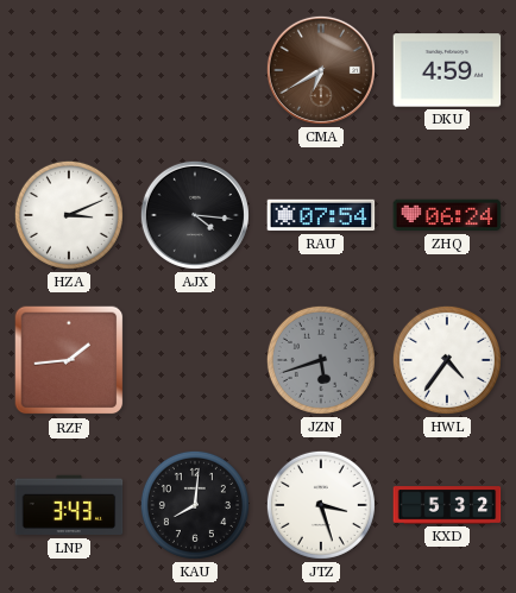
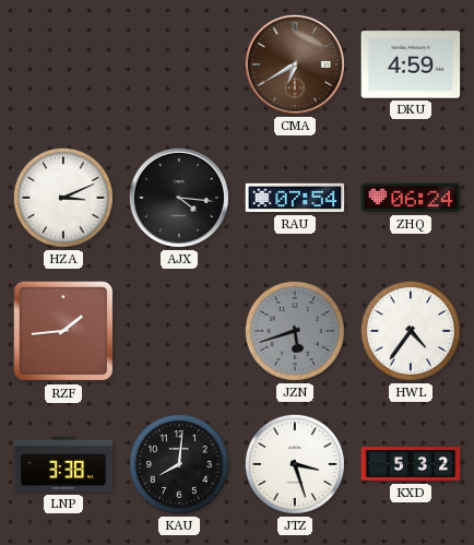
LNP: 3:43 -> 3:38
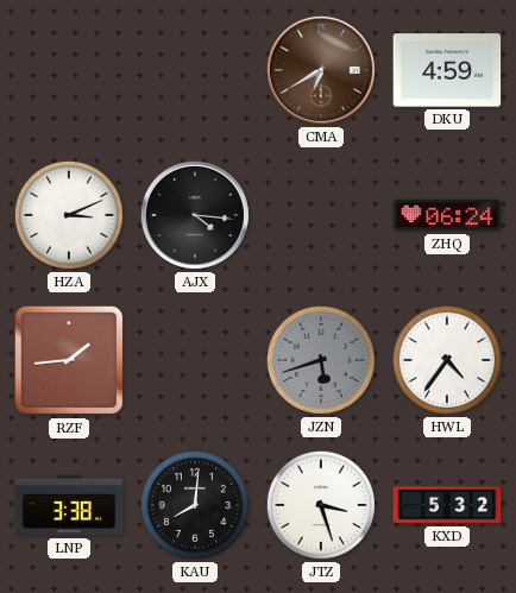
RAU: 07:54 -> none
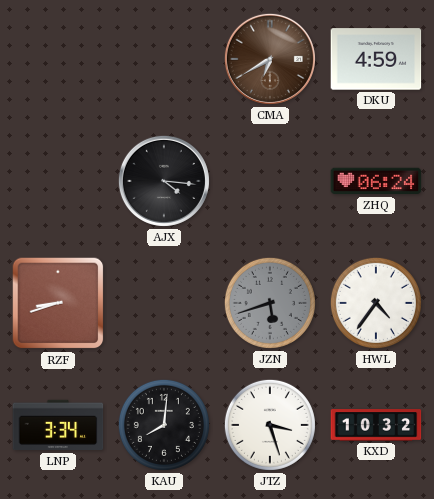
HZA: 3:11 -> none
RZF: 1:44 -> 8:42
LNP: 3:38 -> 3:34
KXD: 5:32 -> 10:32
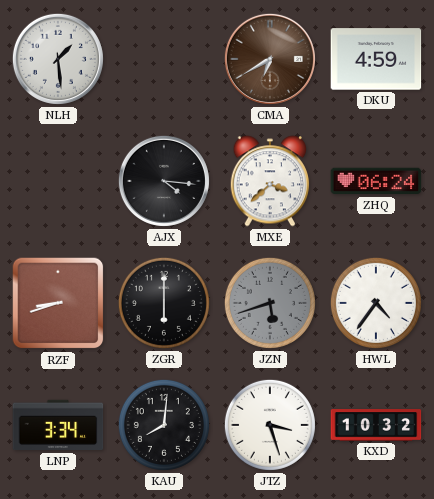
NLH: none -> 1:29
MXE: none -> 3:38
ZGR: none -> 6:00
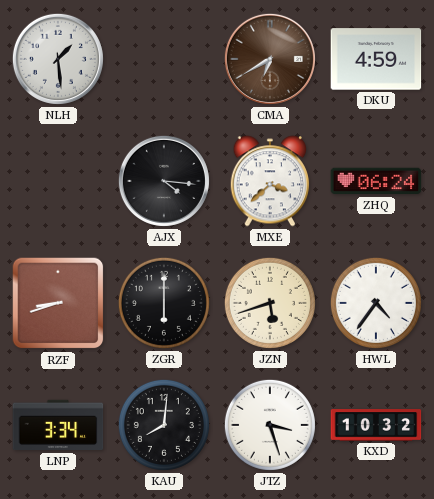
JZN dial: grey -> cream
